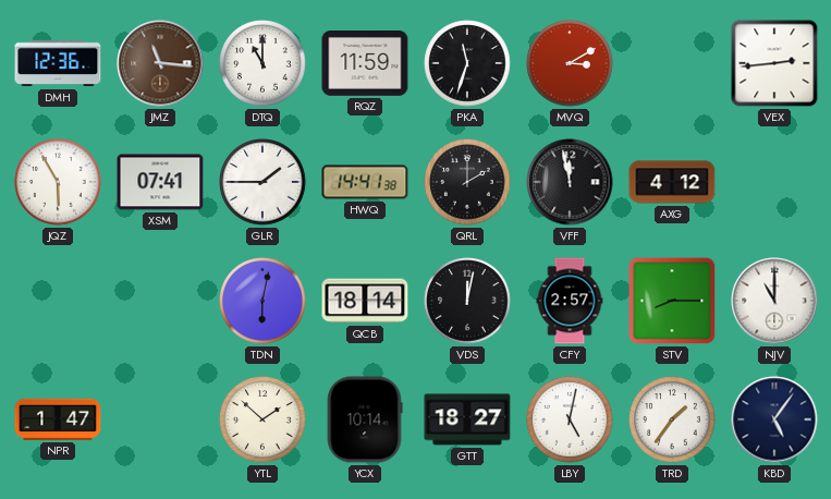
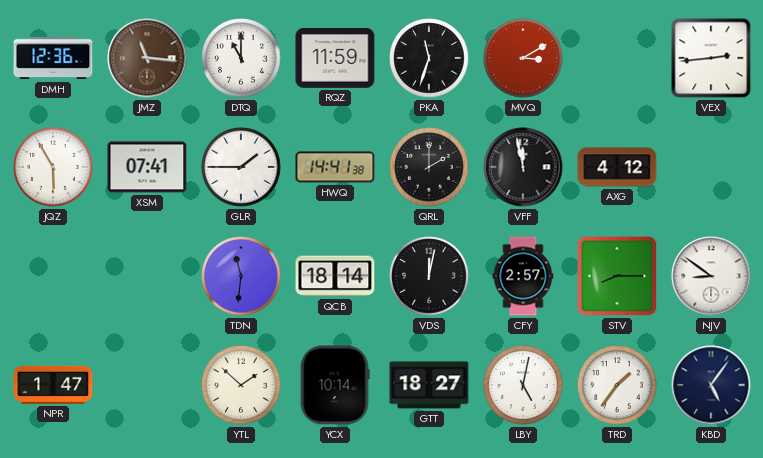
TDN: 6:02 -> 11:31
NJV: 11:00 -> 8:51
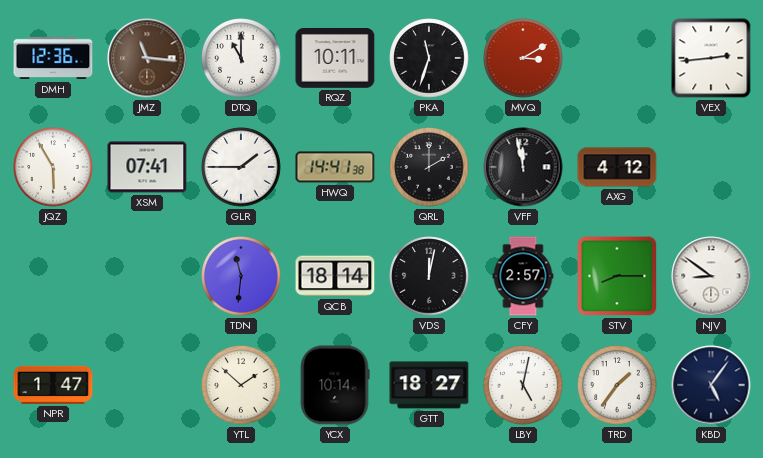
RQZ: 11:59 -> 10:11
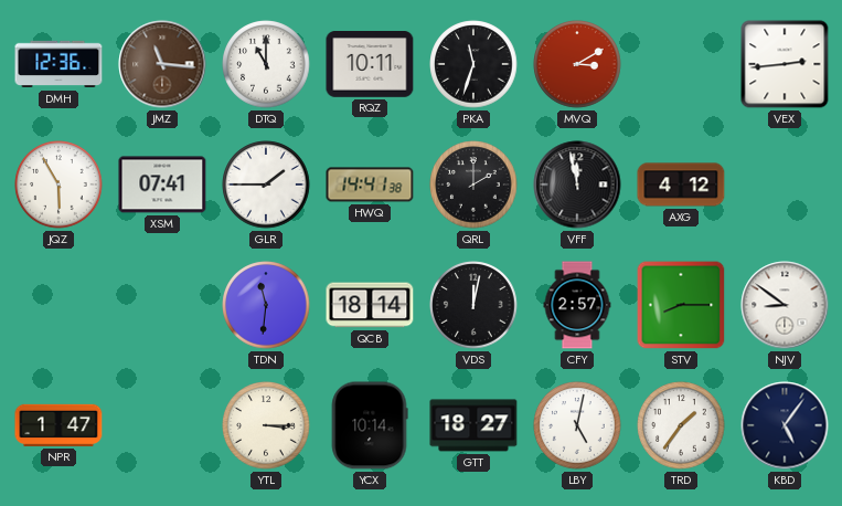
YTL: 1:52 -> 3:15
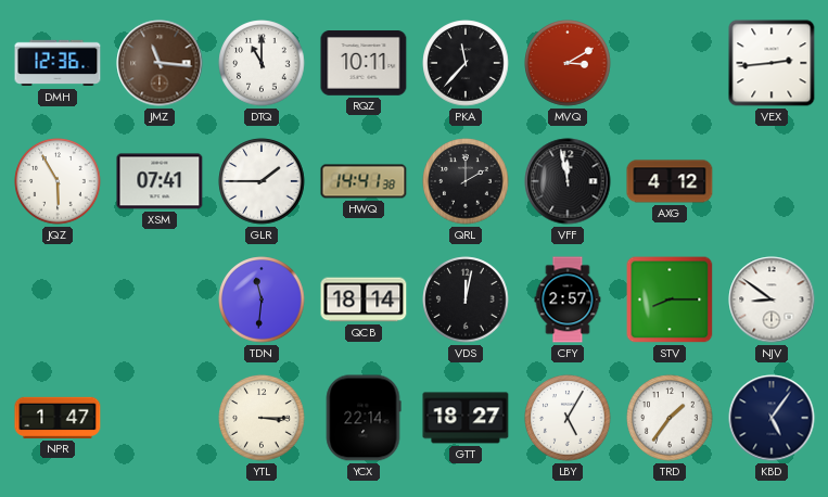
PKA: 11:33 -> 11:37
YCX: 10:14 -> 22:14
LBY: 5:02 -> 5:05
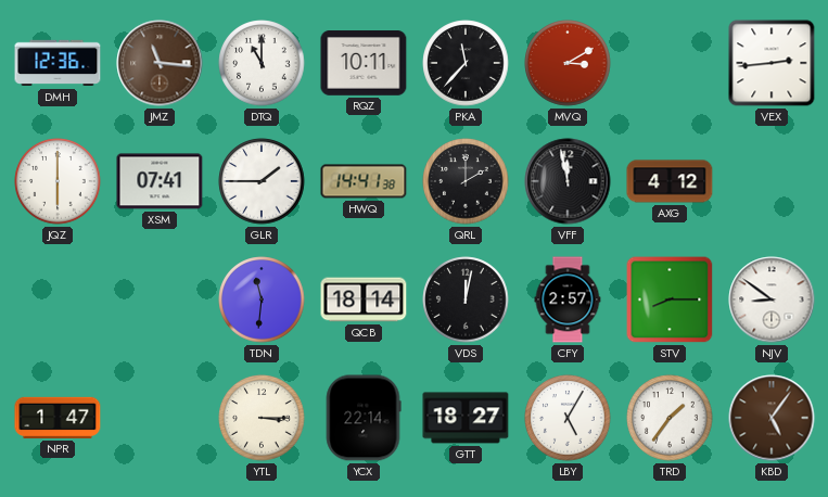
JQZ: 5:55 -> 6:00
KBD dial: navy -> brown
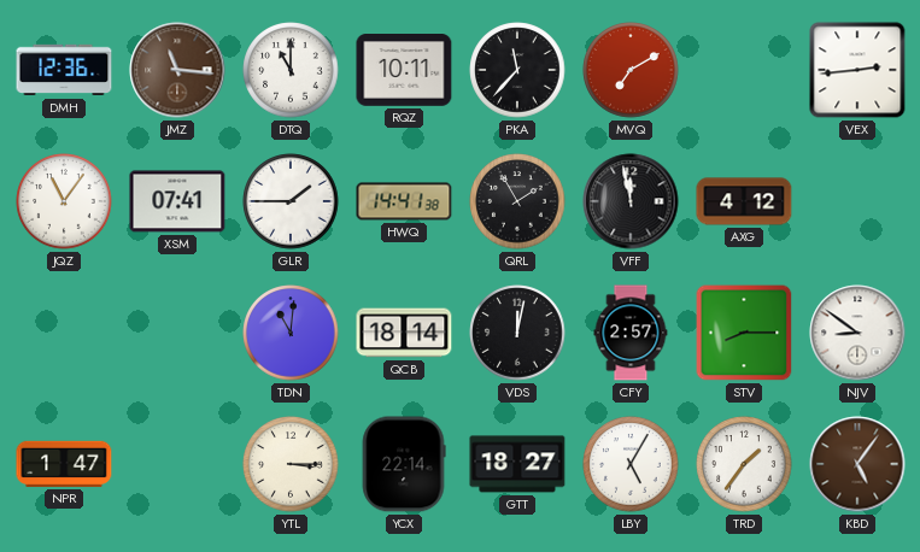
MVQ: 3:10 -> 7:10
JQZ: 6:00 -> 11:06
QRL: 2:00 -> 1:55
TDN: 11:31 -> 11:01
